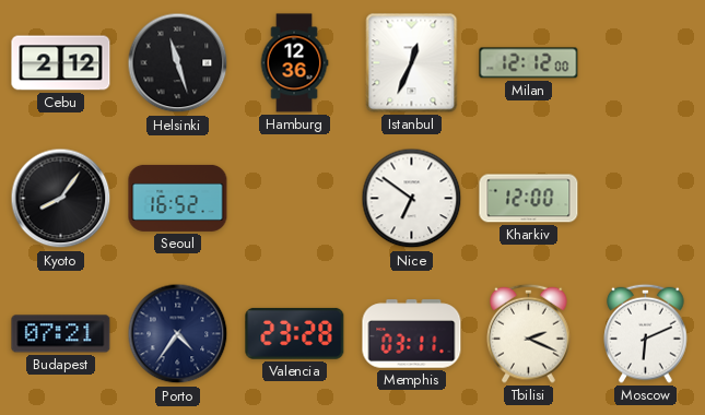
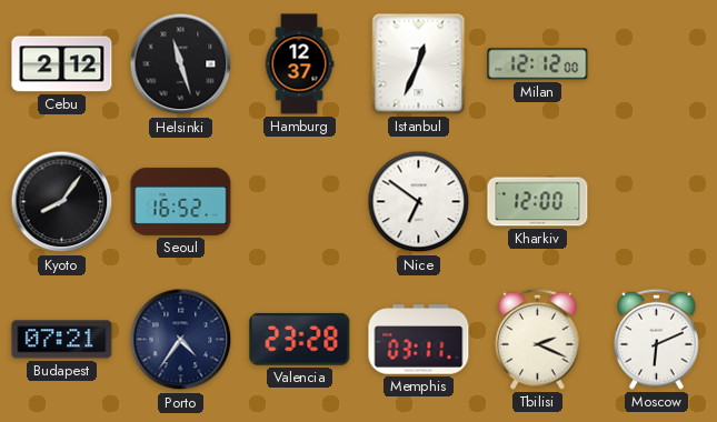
Hamburg: 12:36 -> 12:37
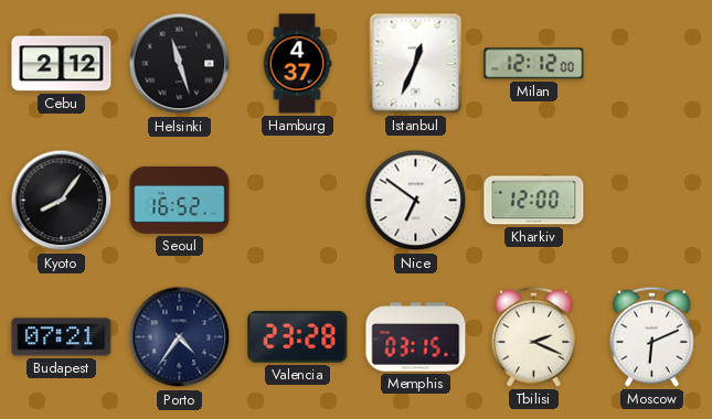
Hamburg: 12:37 -> 4:37
Memphis: 03:11 -> 03:15
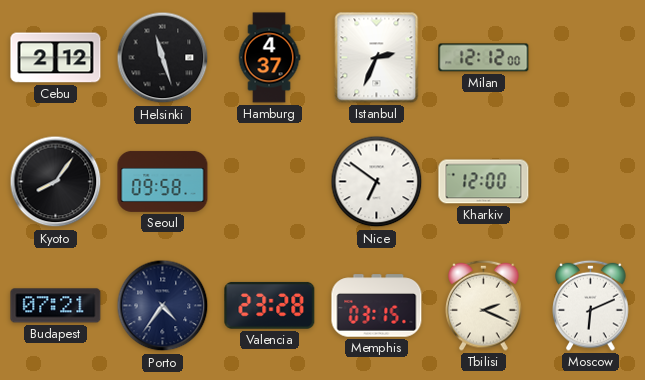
Istanbul: 12:34 -> 2:34
Seoul: 16:52 -> 09:58
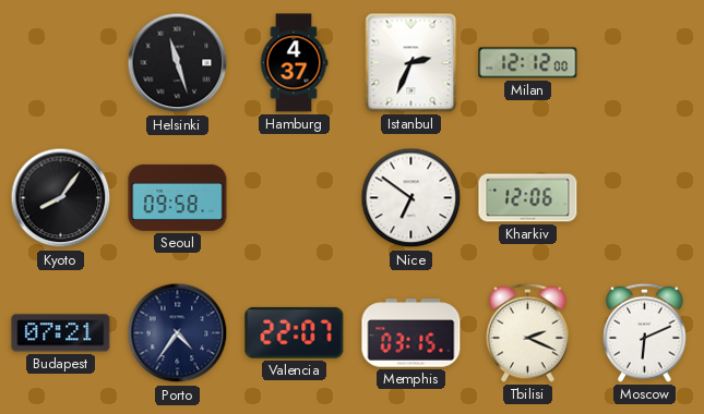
Cebu: 2:12 -> none
Kharkiv: 12:00 -> 12:06
Valencia: 23:28 -> 22:07
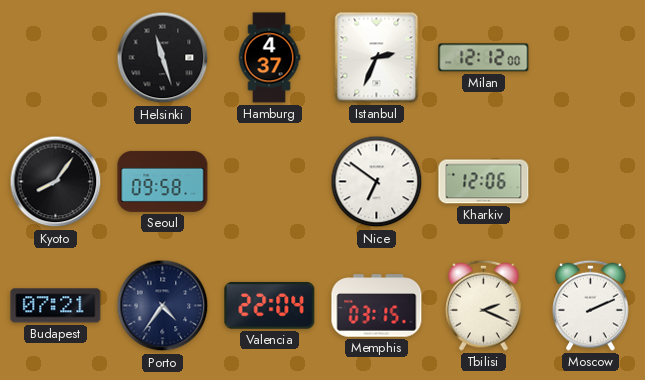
Valencia: 22:07 -> 22:04
Moscow: 6:11 -> 2:11
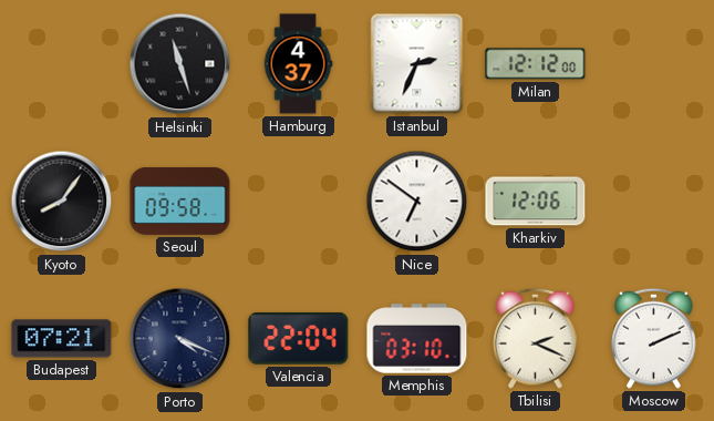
Porto: 4:36 -> 4:19
Memphis: 03:15 -> 03:10
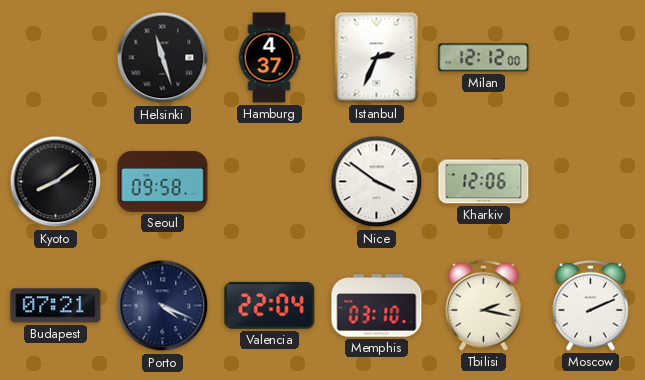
Kyoto: 8:06 -> 8:09
Nice: 6:51 -> 3:51
Tbilisi: 2:19 -> 2:17
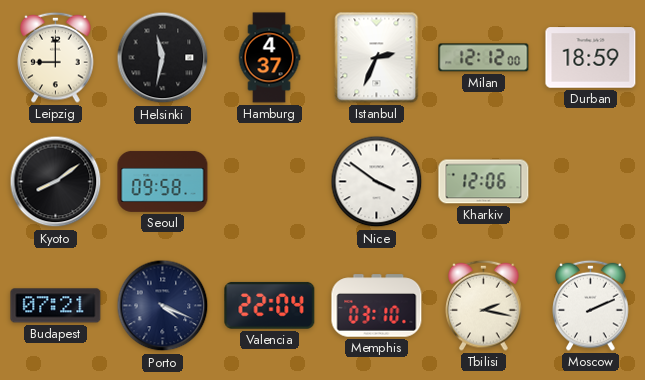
Leipzig: none -> 9:00
Helsinki: 11:27 -> 11:32
Durban: none -> 18:59
